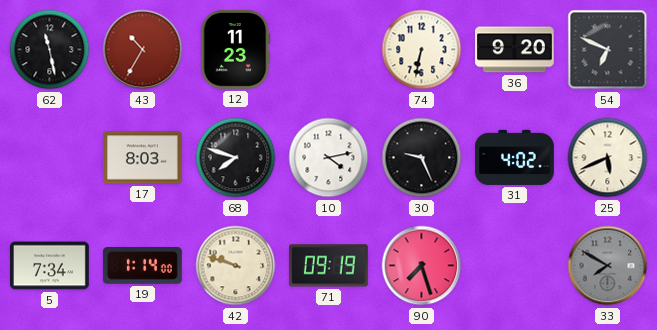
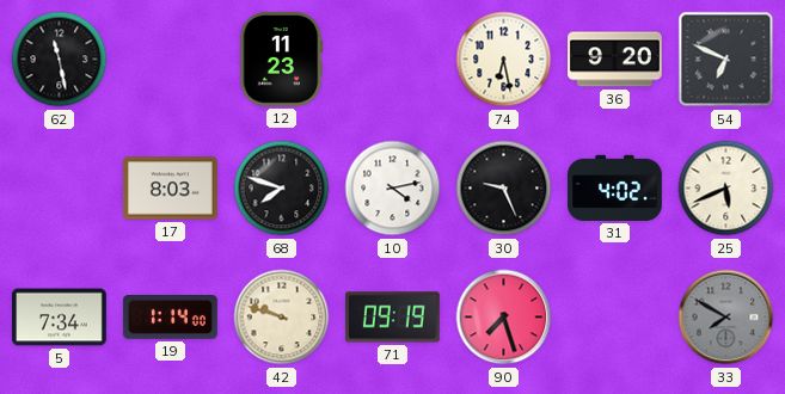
43: 10:35 -> none
74: 6:32 -> 6:28
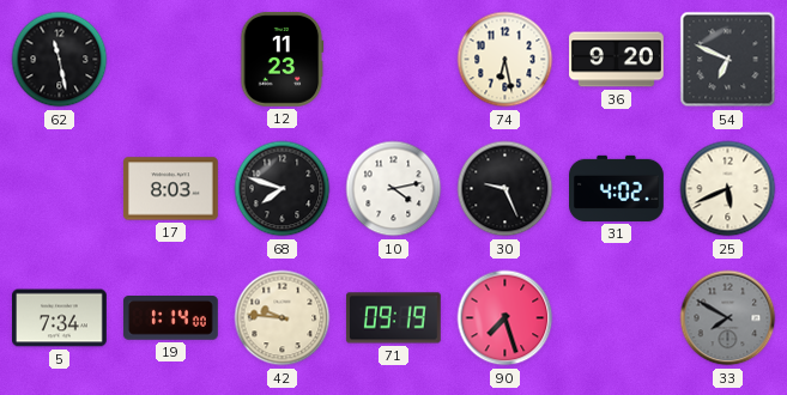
42: 9:48 -> 9:46
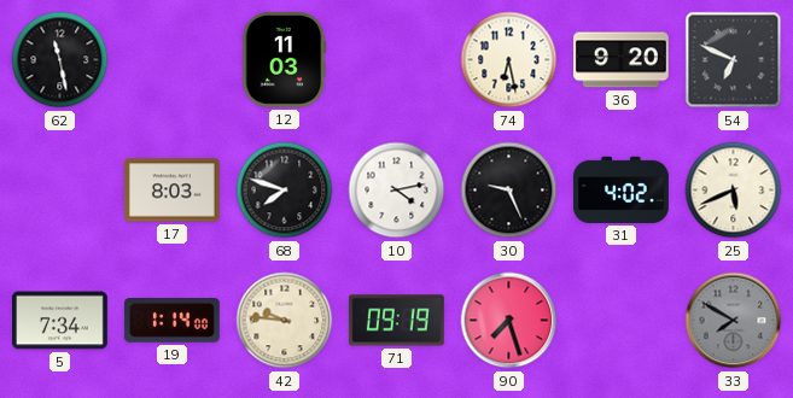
12: 11:23 -> 11:03
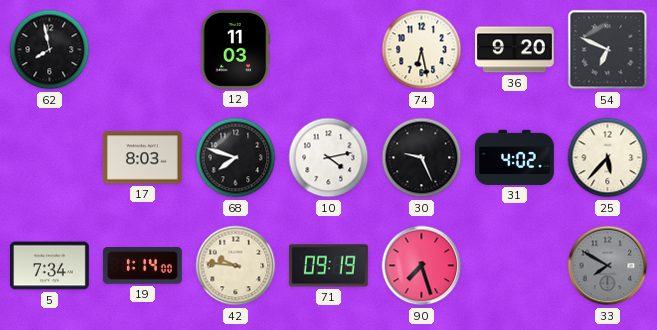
62: 11:28 -> 7:58
25: 5:41 -> 5:37
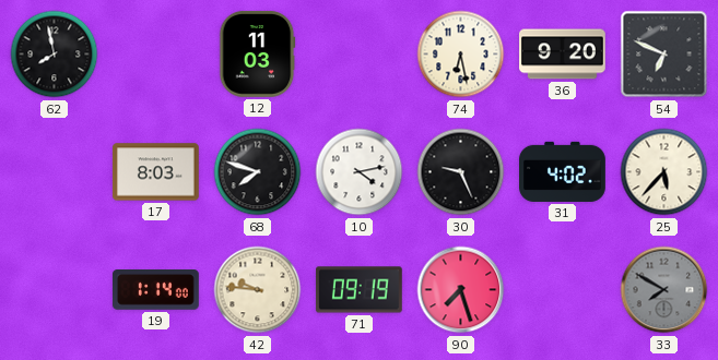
5: 7:34 -> none
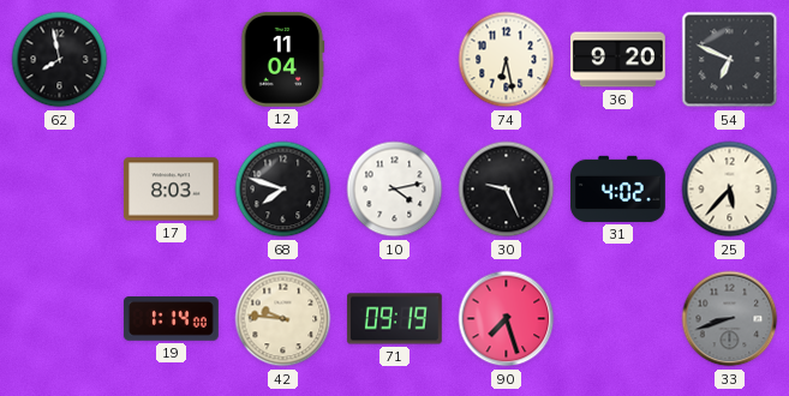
12: 11:03 -> 11:04
33: 7:50 -> 8:42
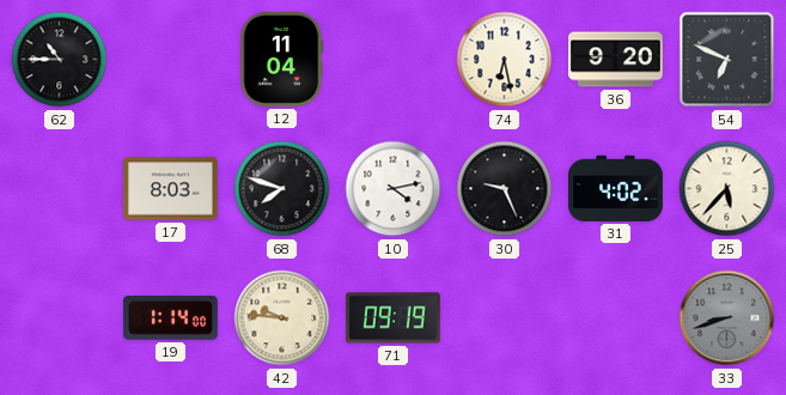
62: 7:58 -> 10:45
90: 7:27 -> none
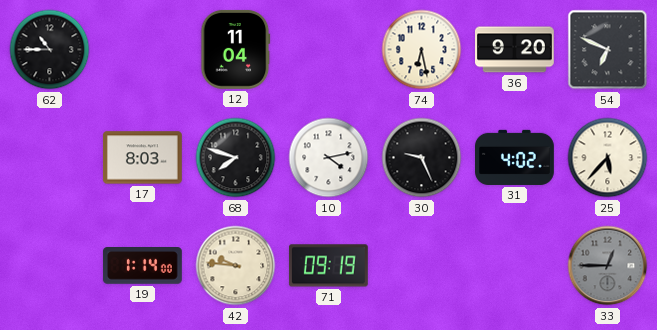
33: 8:42 -> 12:45
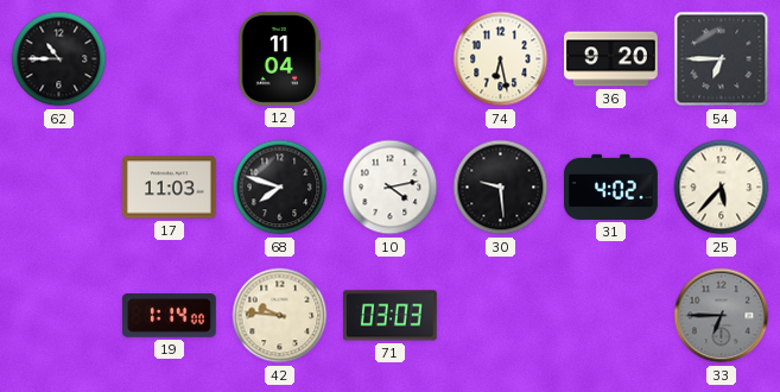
54: 6:49 -> 6:45
17: 8:03 -> 11:03
30: 9:26 -> 9:29
71: 09:19 -> 03:03
33: 12:45 -> 6:45
